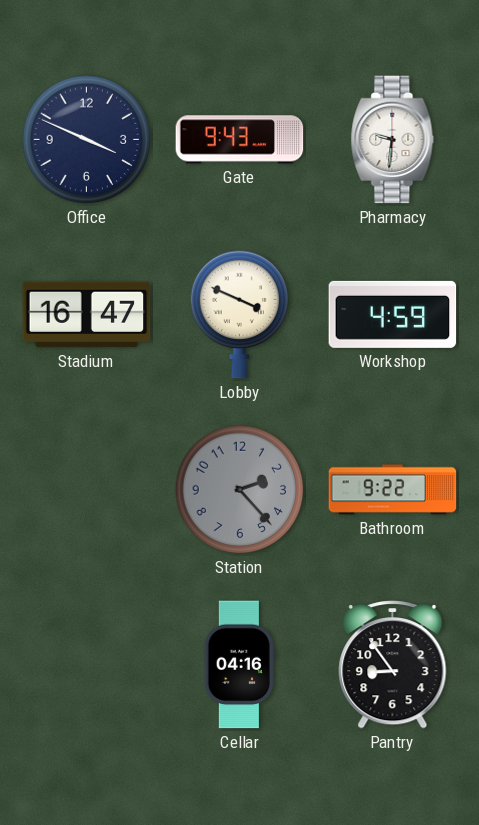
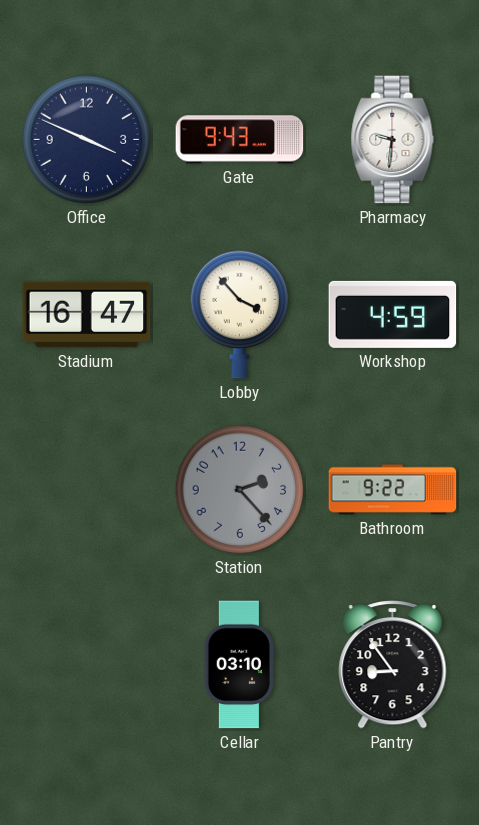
Lobby: 3:49 -> 3:53
Cellar: 04:16 -> 03:10
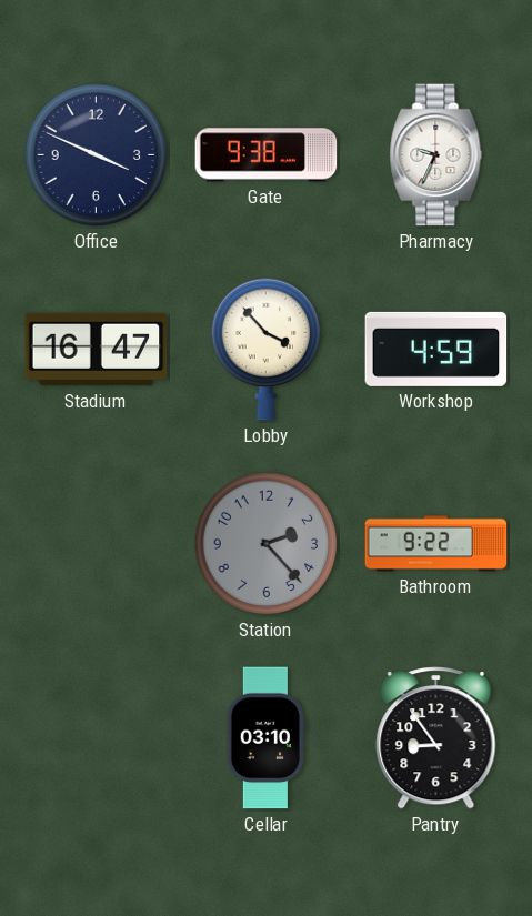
Gate: 9:43 -> 9:38
Pharmacy: 9:31 -> 9:34
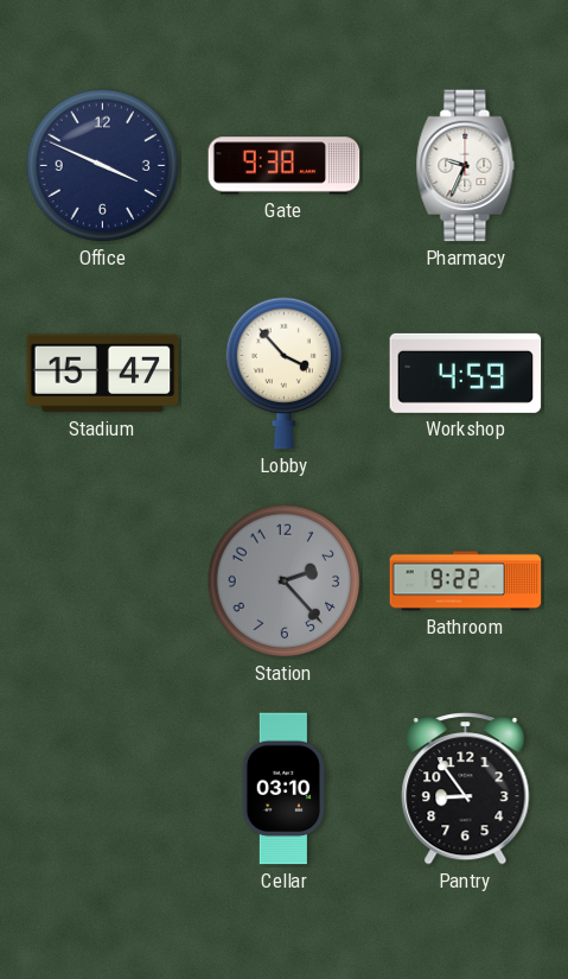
Stadium: 16:47 -> 15:47
